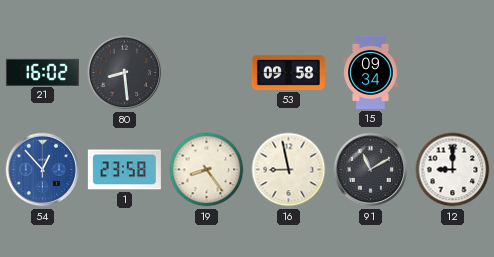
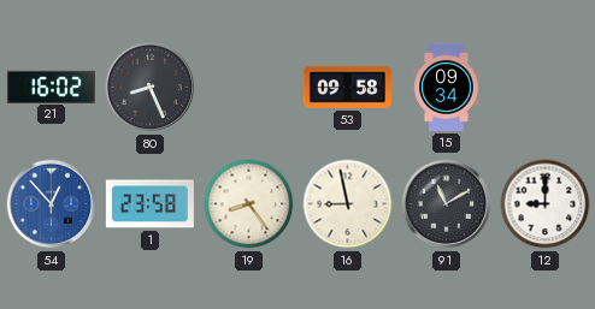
80: 8:29 -> 8:26
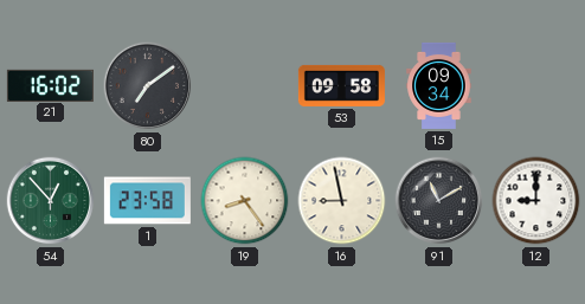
80: 8:26 -> 7:09
54 dial: blue -> green
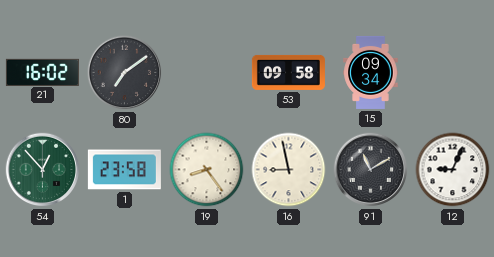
12: 9:00 -> 9:04
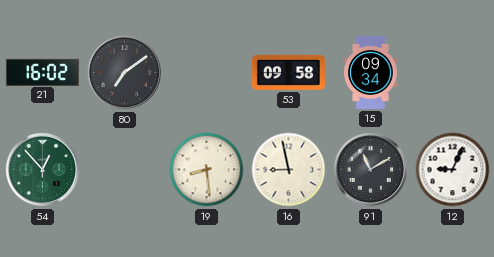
1: 23:58 -> none
19: 8:24 -> 8:29
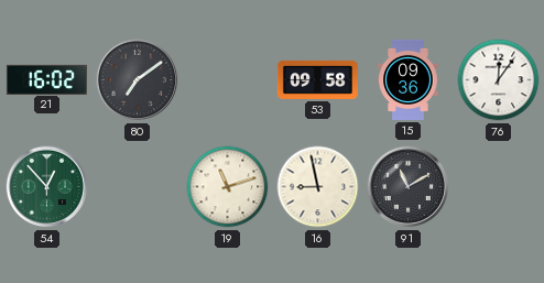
15: 09:34 -> 09:36
76: none -> 12:06
19: 8:29 -> 11:12
12: 9:04 -> none
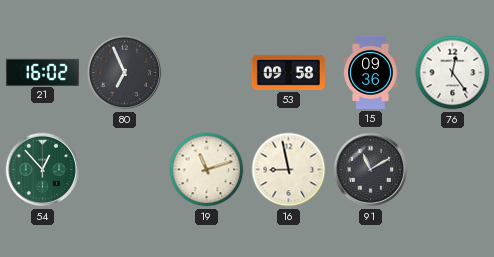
80: 7:09 -> 6:56
76: 12:06 -> 12:24
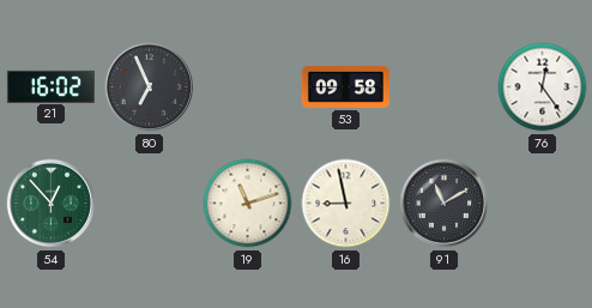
15: 09:36 -> none
